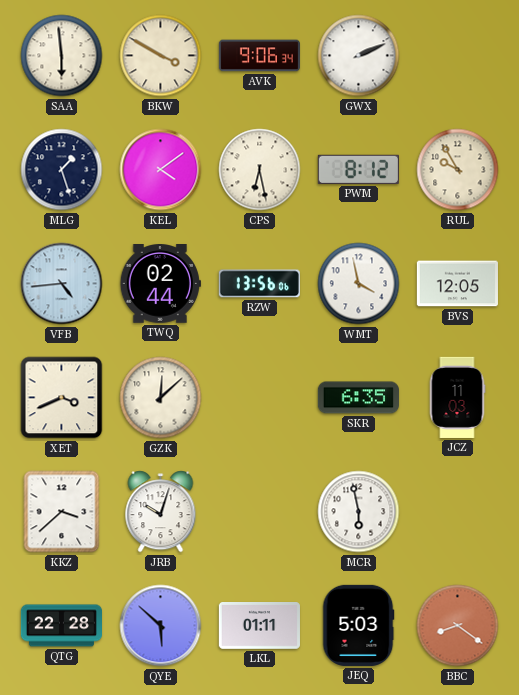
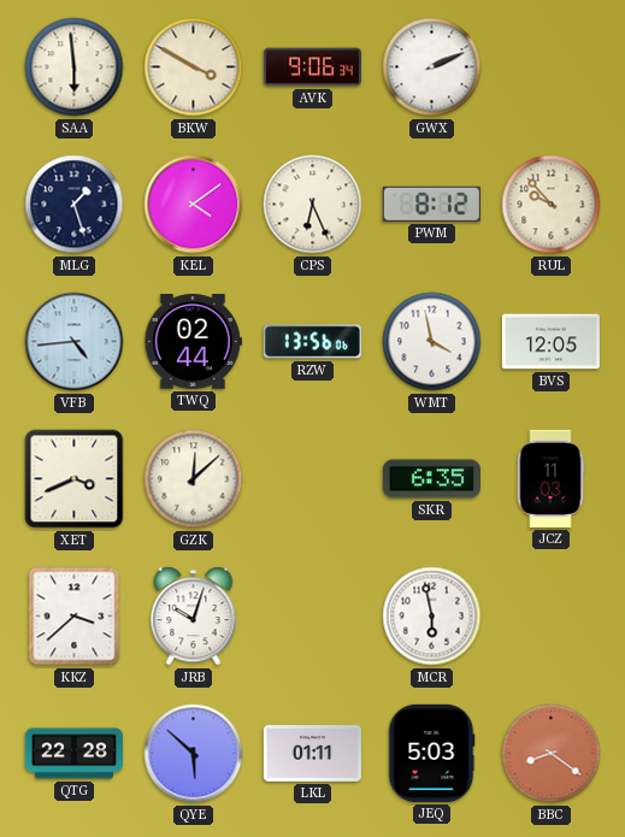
CPS: 6:28 -> 6:26
RUL: 9:55 -> 9:53
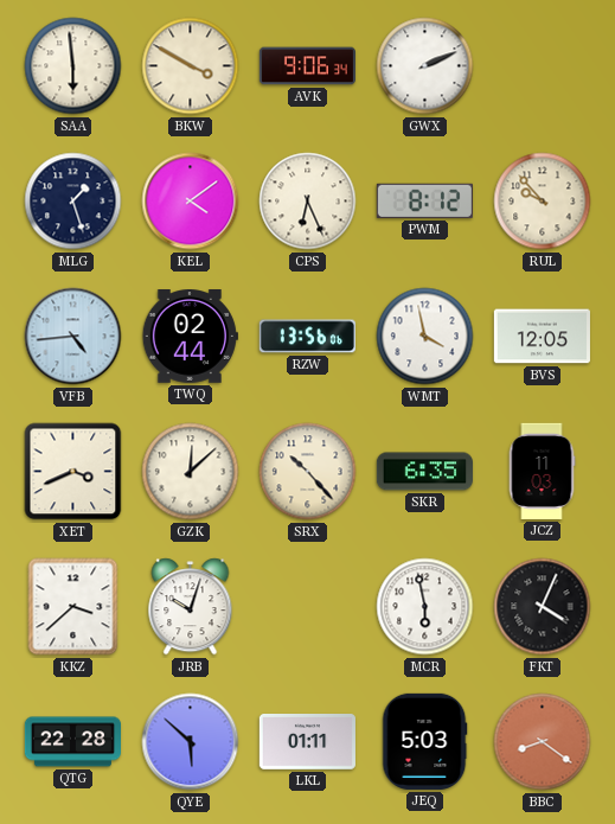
SRX: none -> 10:23
FKT: none -> 4:04
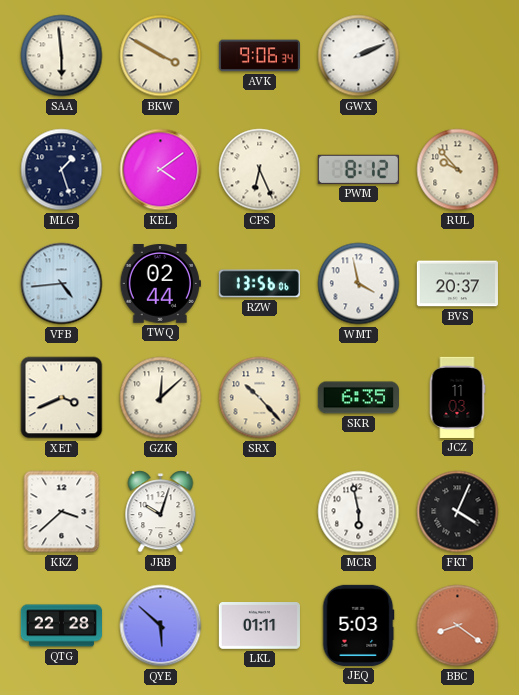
BVS: 12:05 -> 20:37
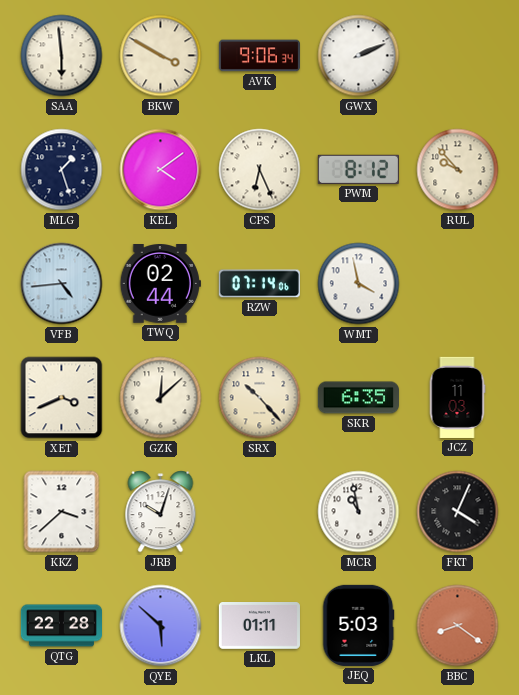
RZW: 13:56 -> 07:14
BVS: 20:37 -> none
MCR: 5:58 -> 10:58
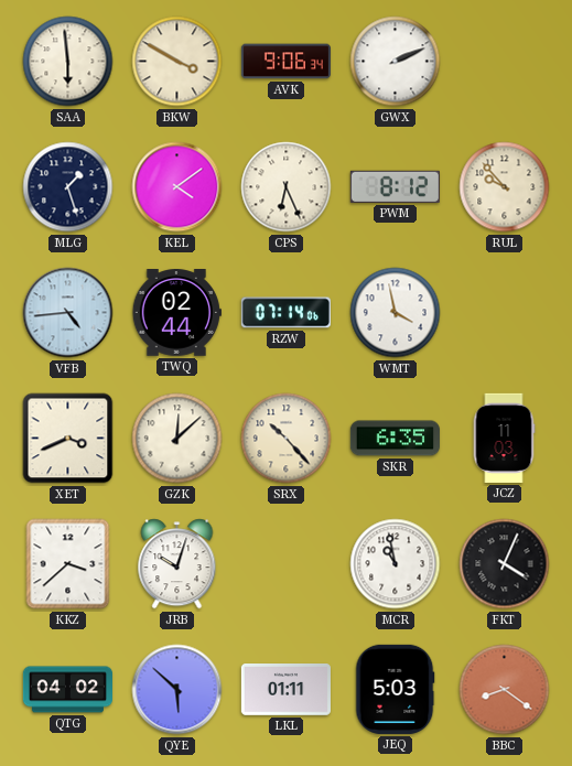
QTG: 22:28 -> 04:02
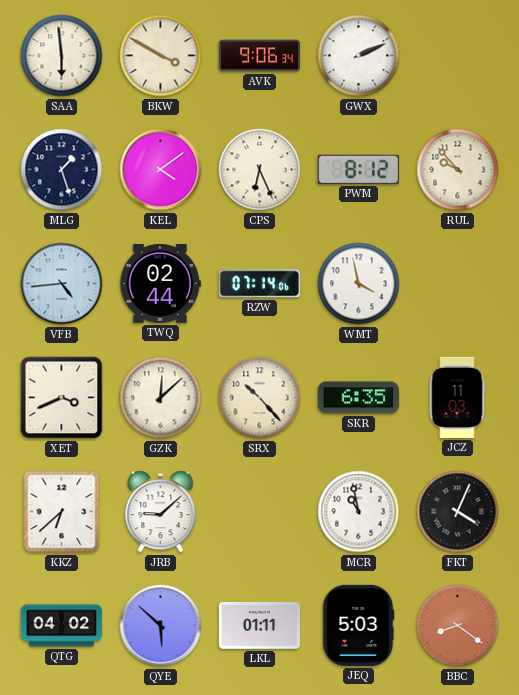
KKZ: 3:38 -> 6:38
JRB: 10:03 -> 9:08
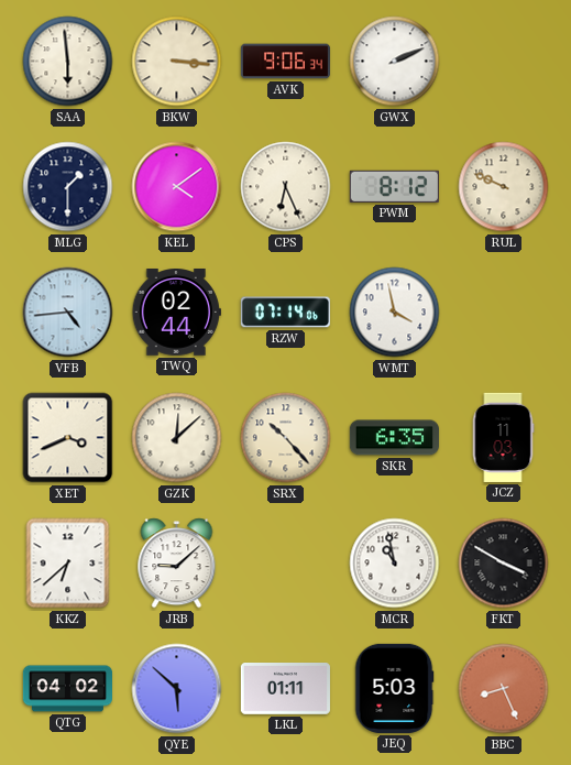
BKW: 3:50 -> 3:16
MLG: 1:27 -> 1:30
RUL: 9:53 -> 9:49
FKT: 4:04 -> 3:50
BBC: 8:21 -> 8:26
